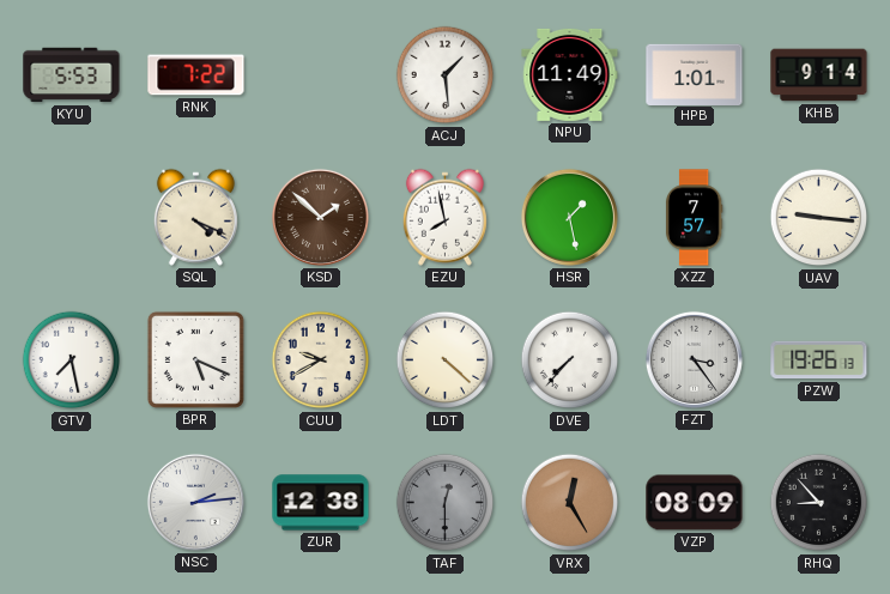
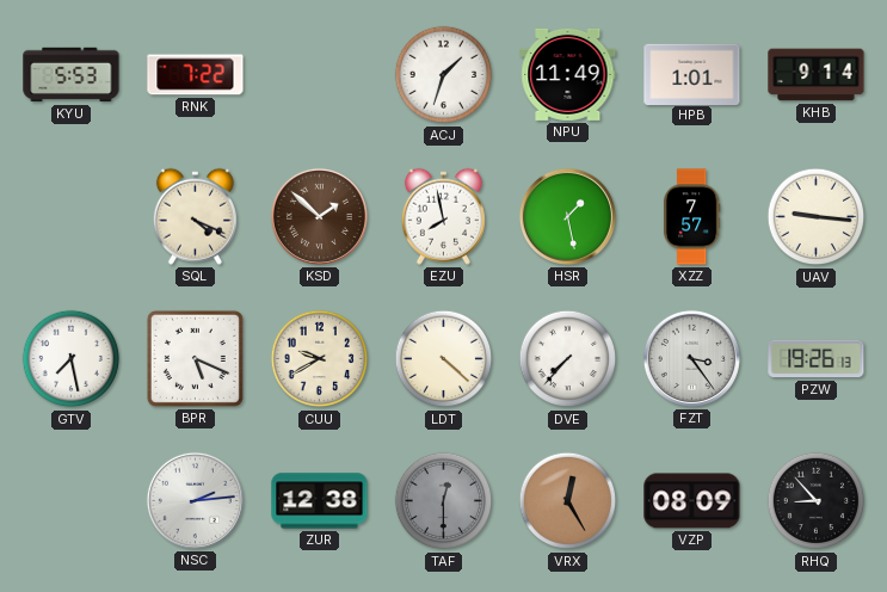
ACJ: 1:29 -> 1:33
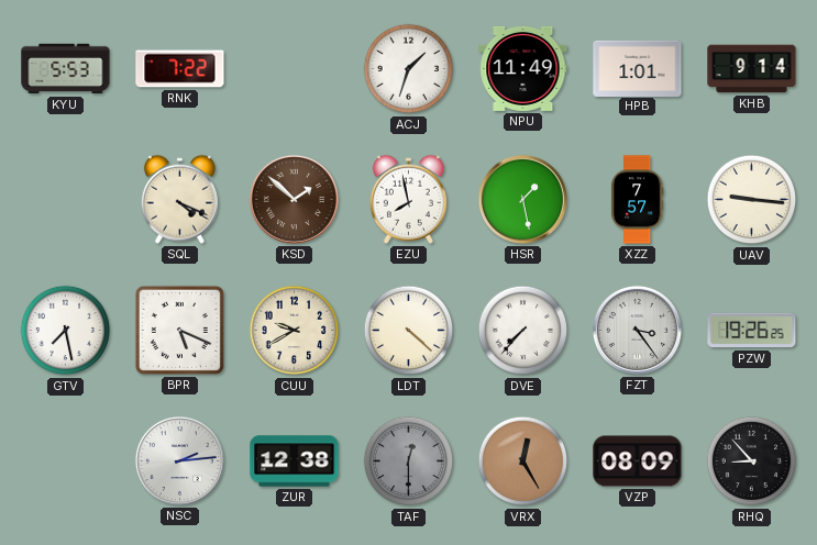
PZW: 19:26:13 -> 19:26:25
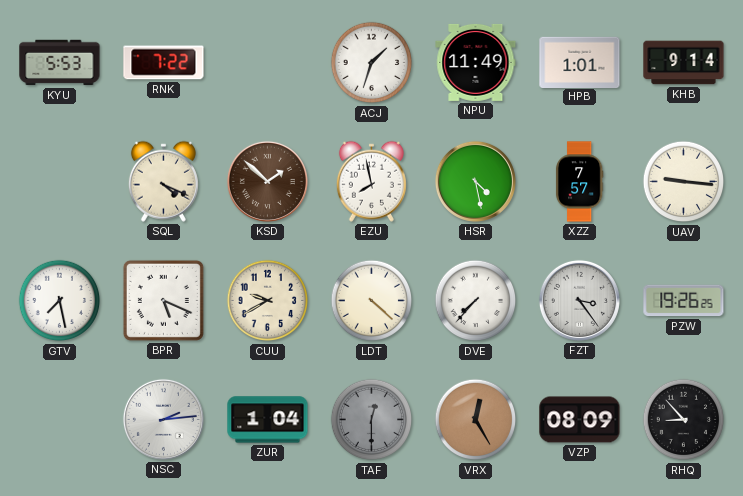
HSR: 1:28 -> 4:28
ZUR: 12:38 -> 1:04
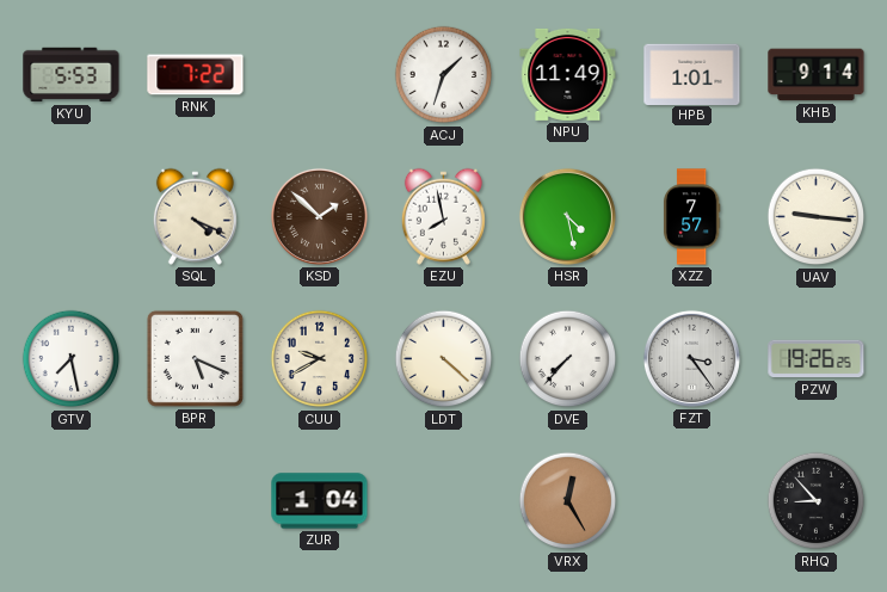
NSC: 2:14 -> none
TAF: 12:30 -> none
VZP: 08:09 -> none
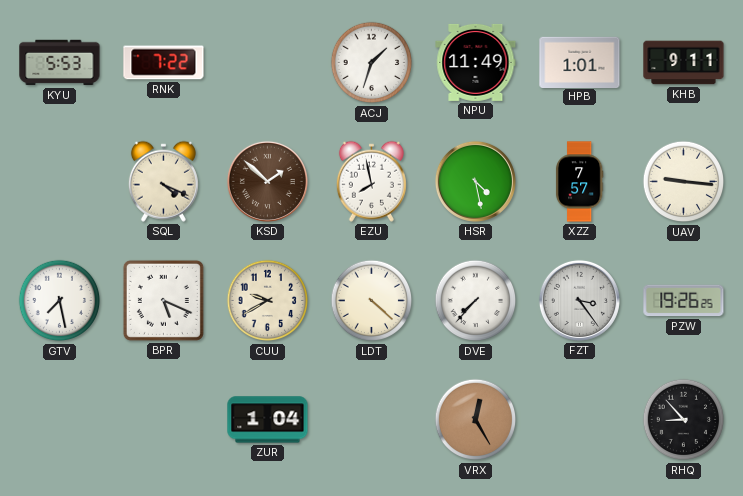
KHB: 9:14 -> 9:11
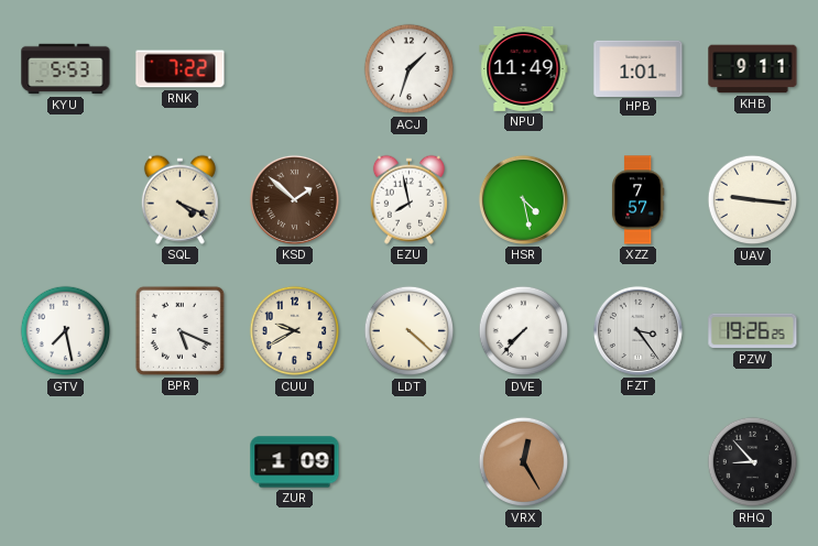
ZUR: 1:04 -> 1:09
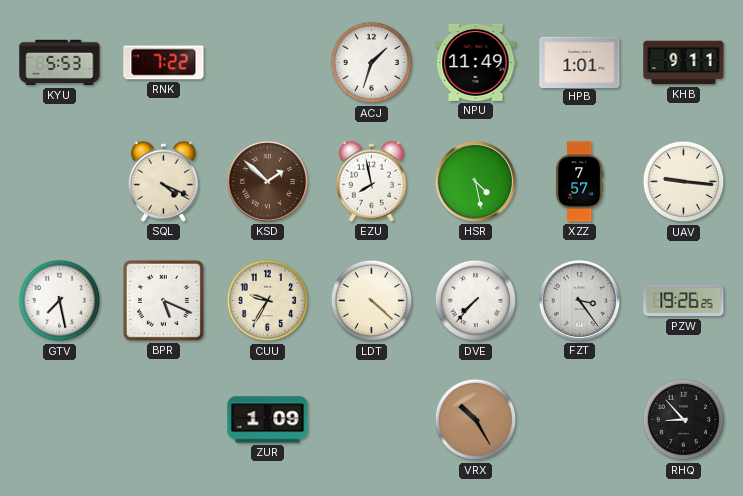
CUU: 9:40 -> 9:35
VRX: 12:25 -> 10:25
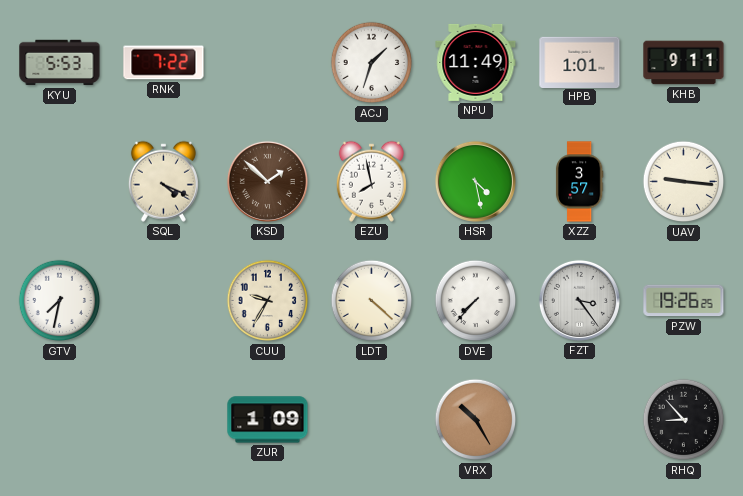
XZZ: 7:57 -> 3:57
GTV: 7:28 -> 7:32
BPR: 5:19 -> none
